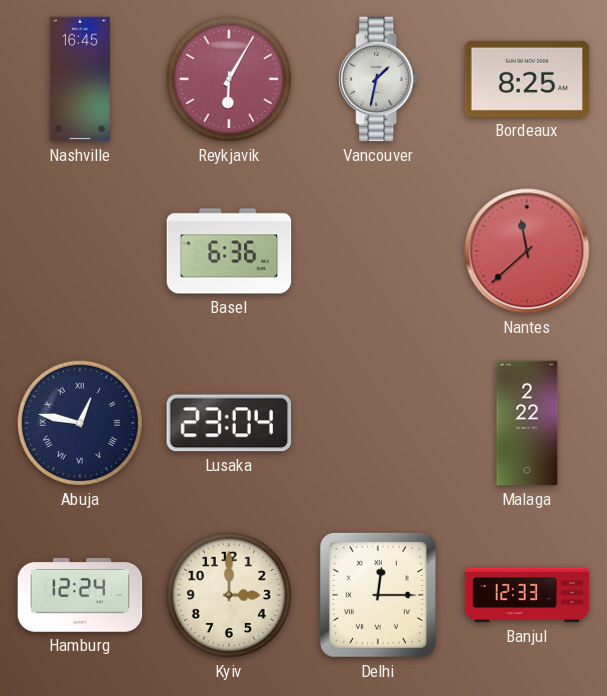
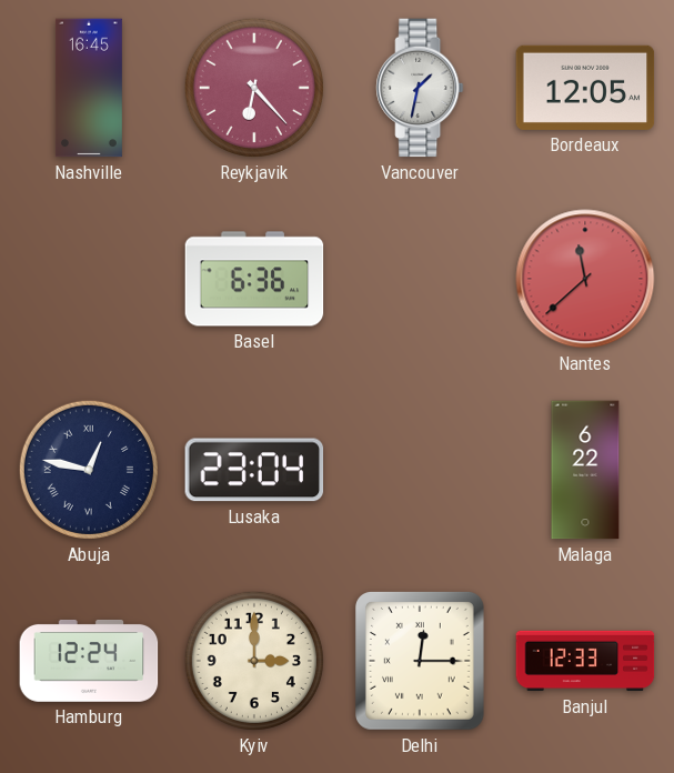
Reykjavik: 6:05 -> 6:23
Bordeaux: 8:25 -> 12:05
Malaga: 2:22 -> 6:22
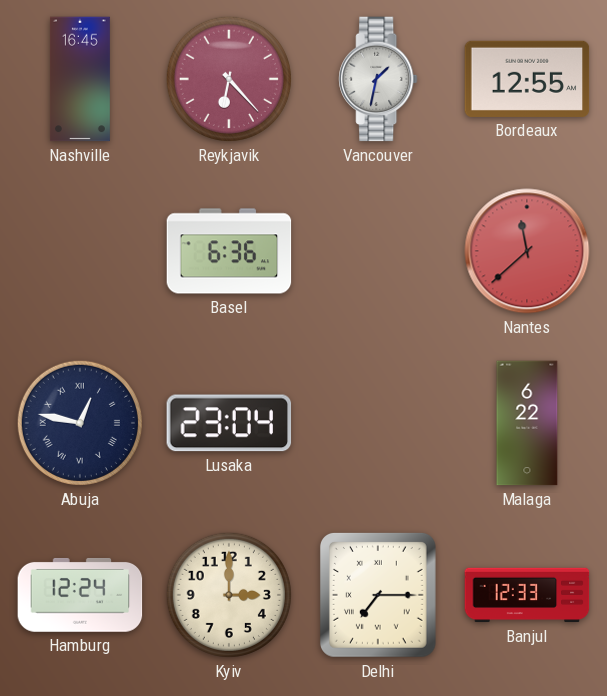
Bordeaux: 12:05 -> 12:55
Delhi: 12:15 -> 7:15
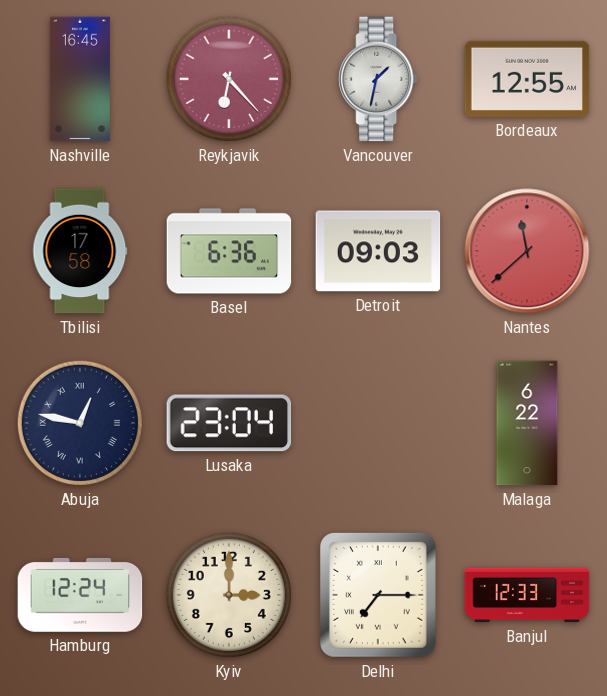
Tbilisi: none -> 17:58
Detroit: none -> 09:03
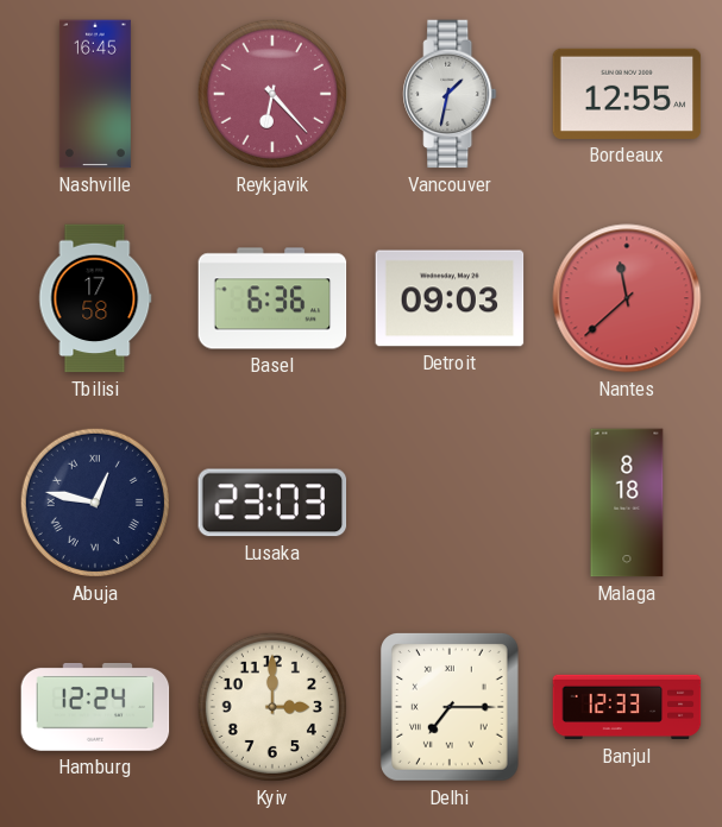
Lusaka: 23:04 -> 23:03
Malaga: 6:22 -> 8:18
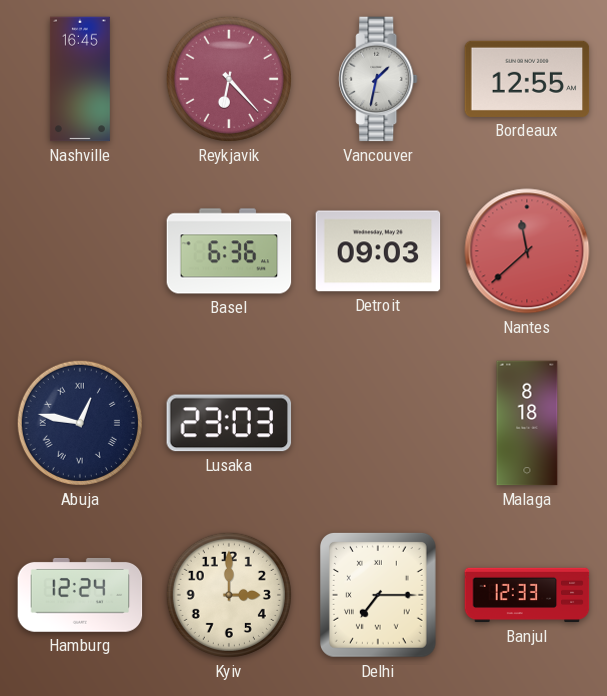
Tbilisi: 17:58 -> none
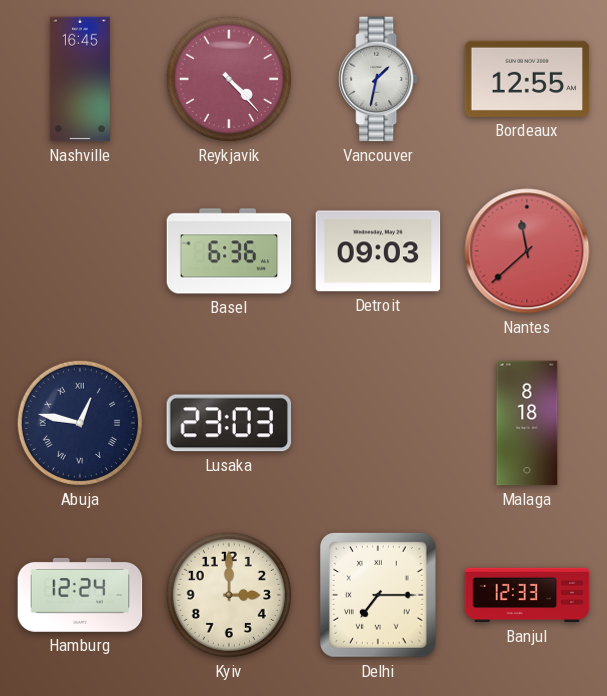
Reykjavik: 6:23 -> 4:23
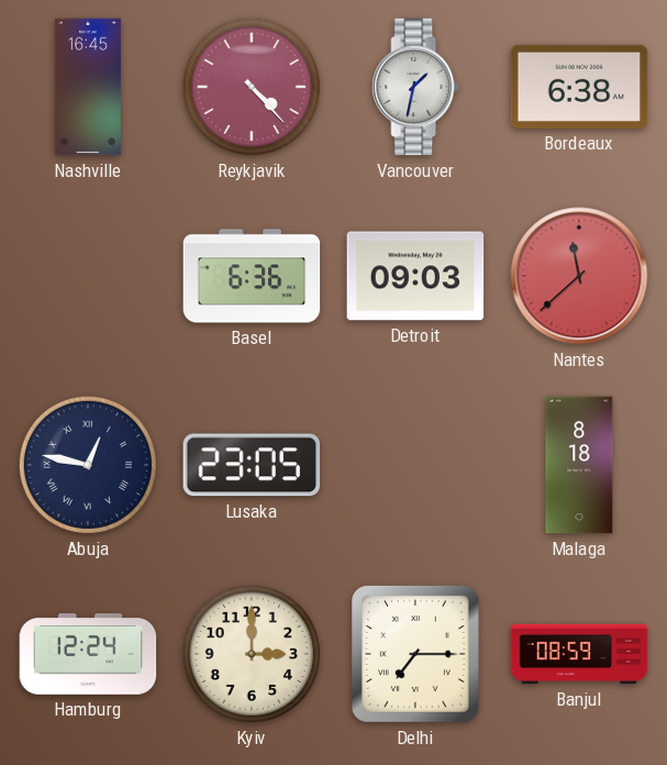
Bordeaux: 12:55 -> 6:38
Lusaka: 23:03 -> 23:05
Banjul: 12:33 -> 08:59
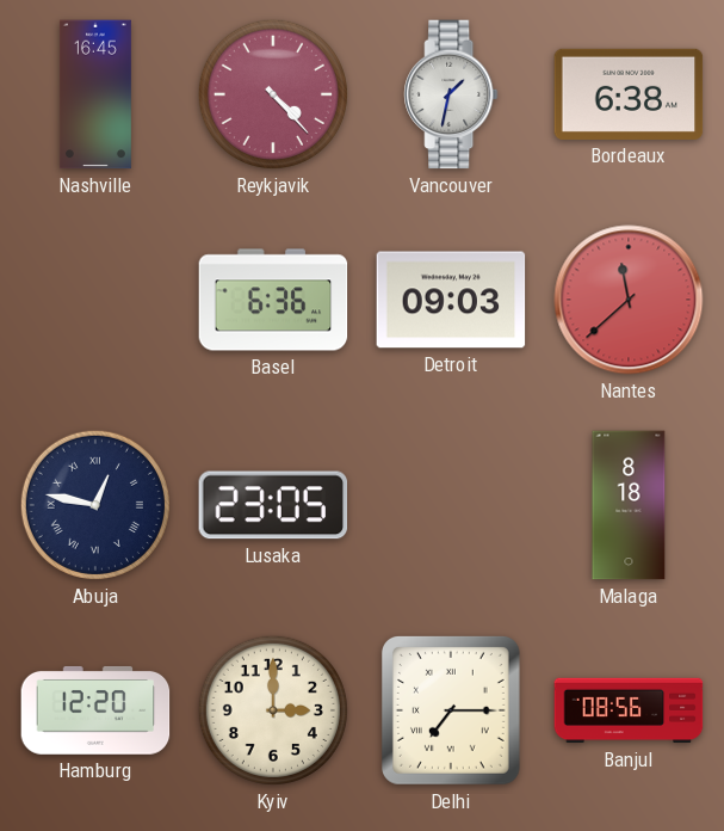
Hamburg: 12:24 -> 12:20
Banjul: 08:59 -> 08:56
